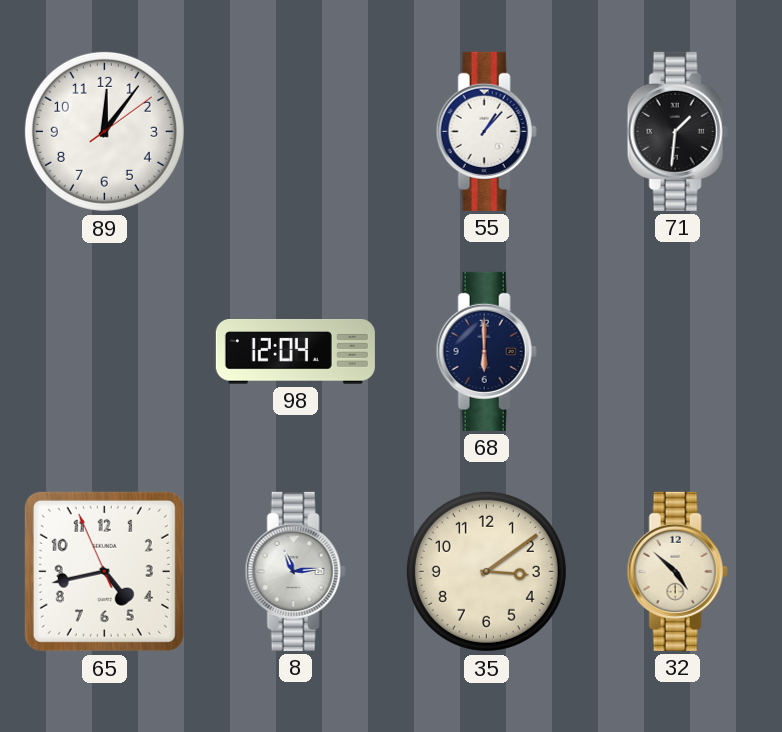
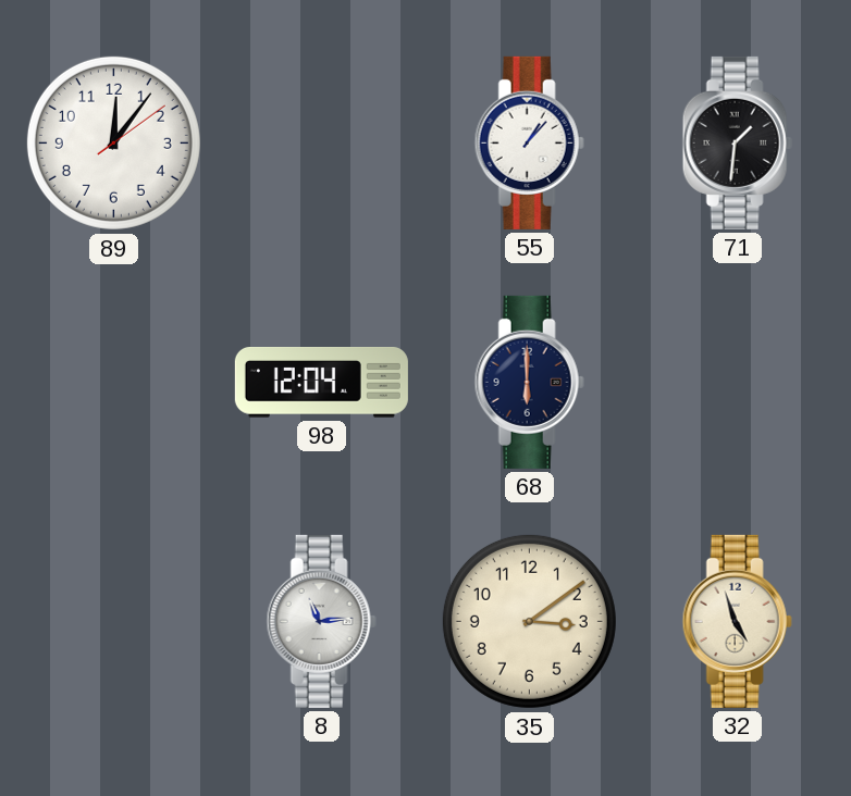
65: 4:42 -> none
32: 4:52 -> 4:57
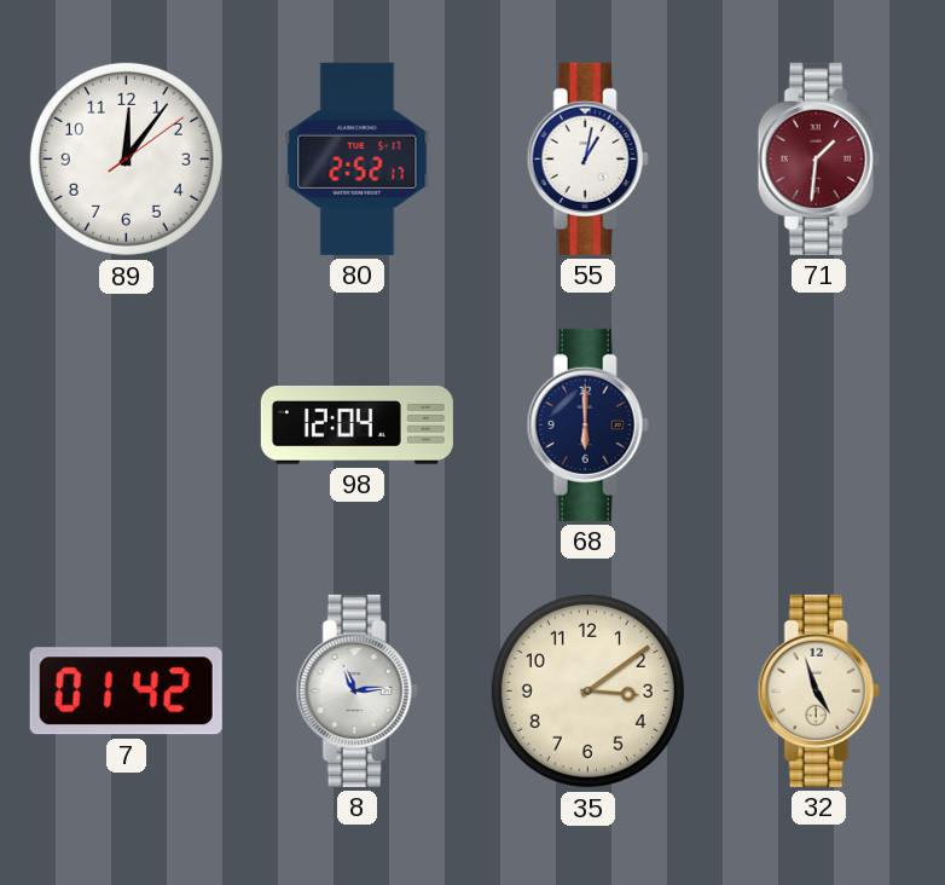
80: none -> 2:52
55: 1:07 -> 1:02
71 dial: black -> burgundy
7: none -> 01:42
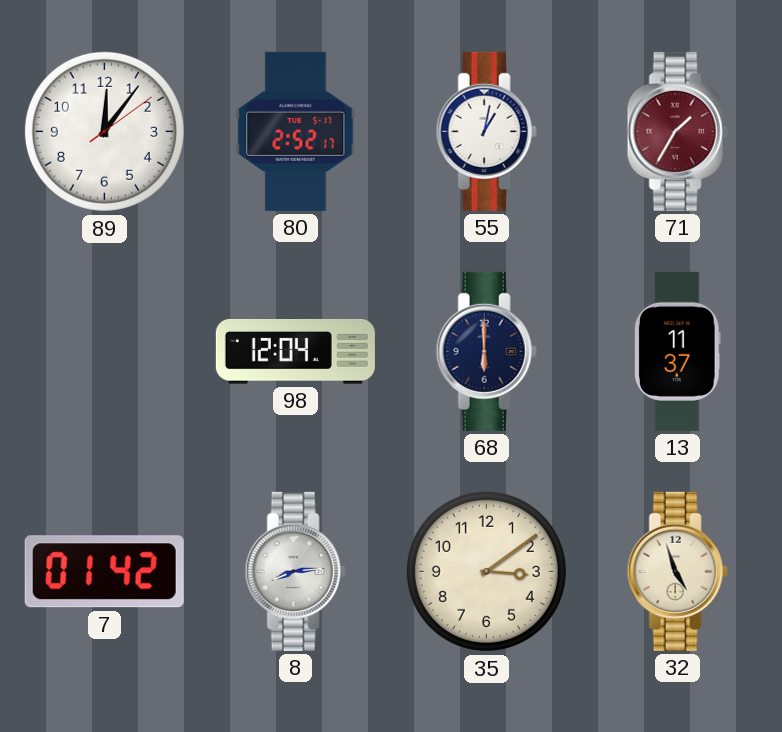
71: 1:31 -> 1:35
13: none -> 11:37
8: 11:14 -> 8:14
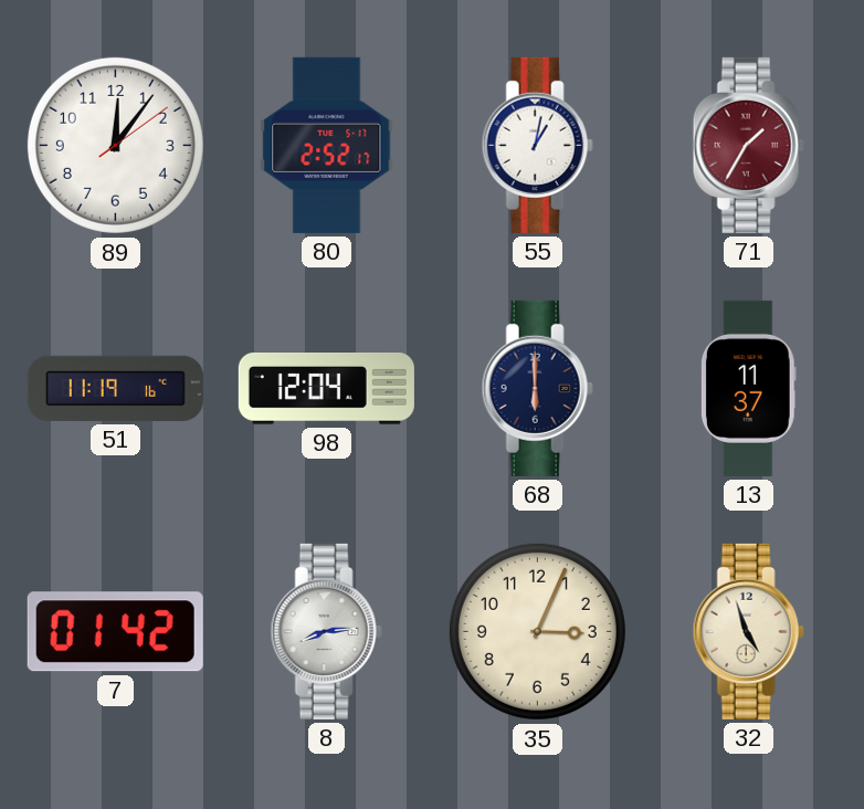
51: none -> 11:19
35: 3:09 -> 3:04
